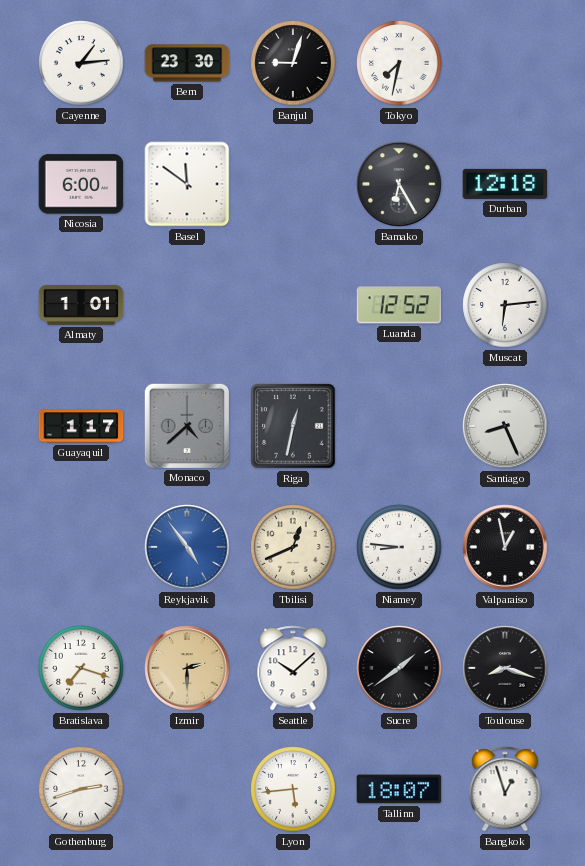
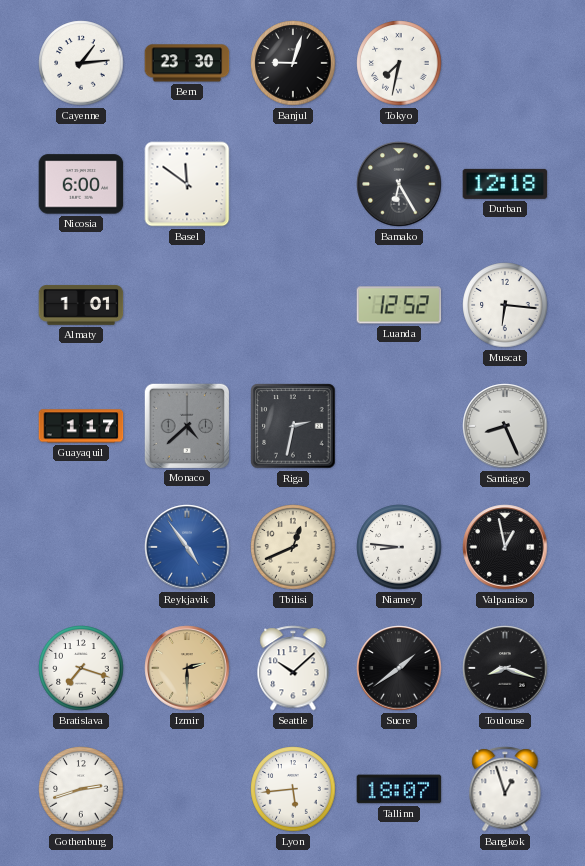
Muscat: 6:14 -> 6:16
Riga: 12:32 -> 2:32
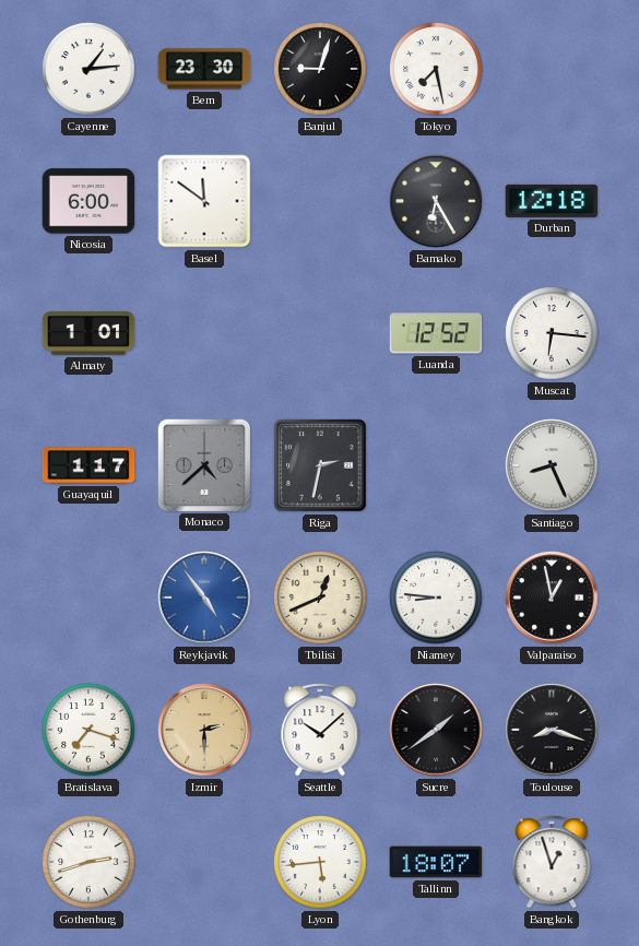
Tokyo: 7:32 -> 7:28
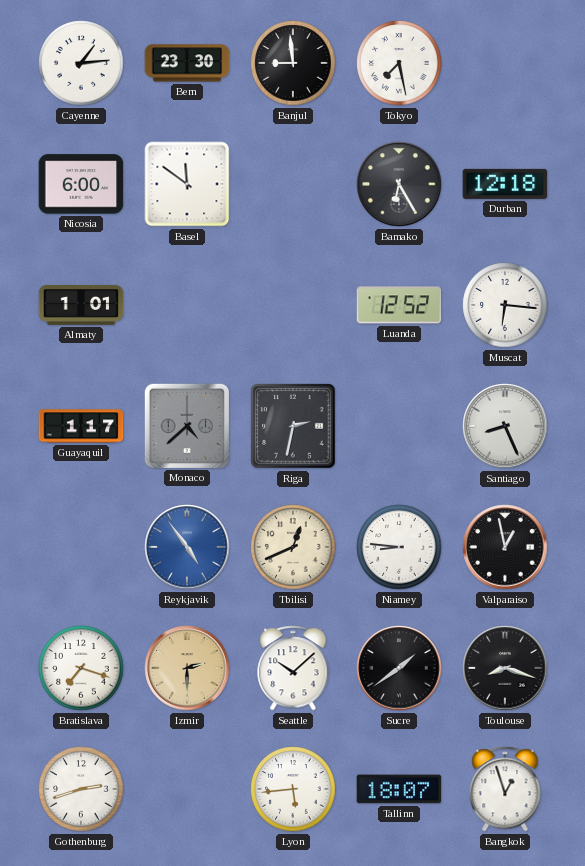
Banjul: 9:03 -> 8:59
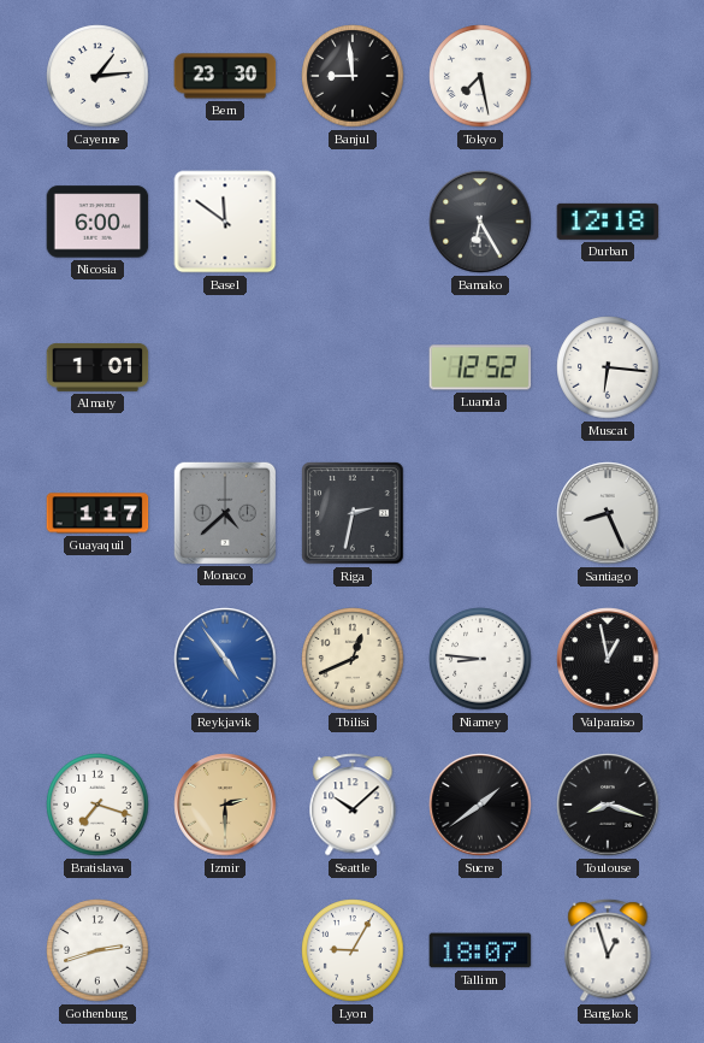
Lyon: 5:44 -> 9:05
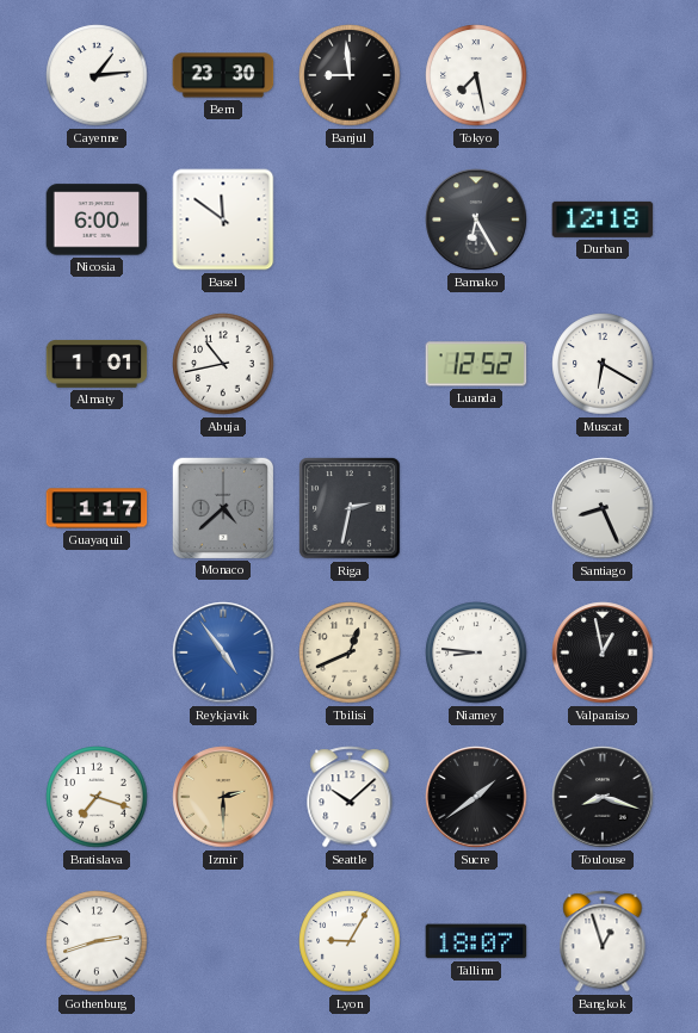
Abuja: none -> 10:43
Muscat: 6:16 -> 6:20
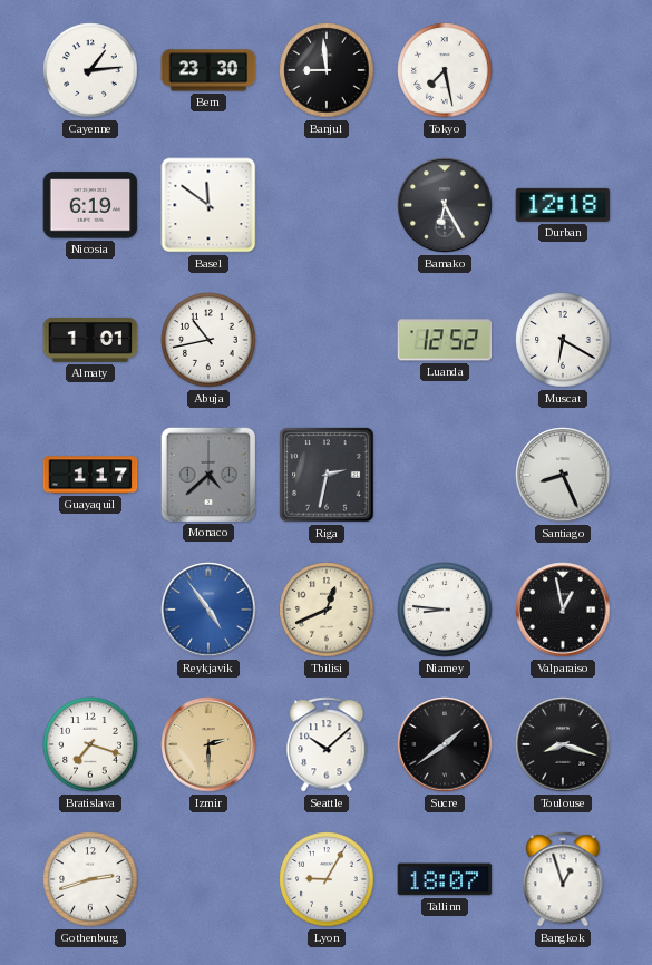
Nicosia: 6:00 -> 6:19
